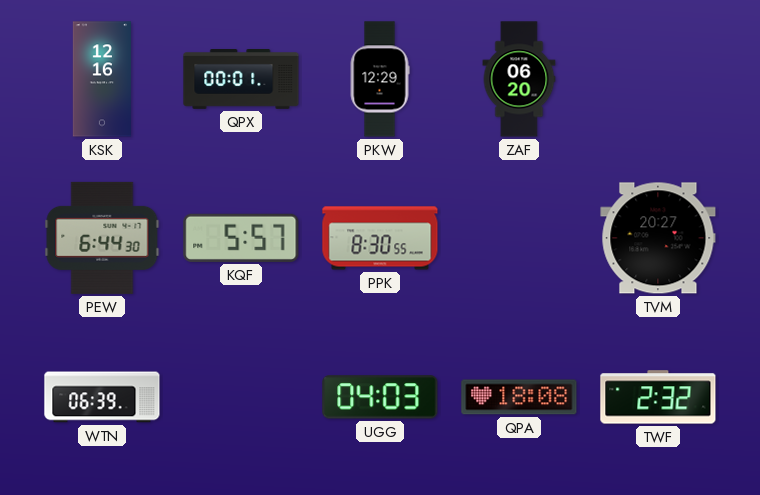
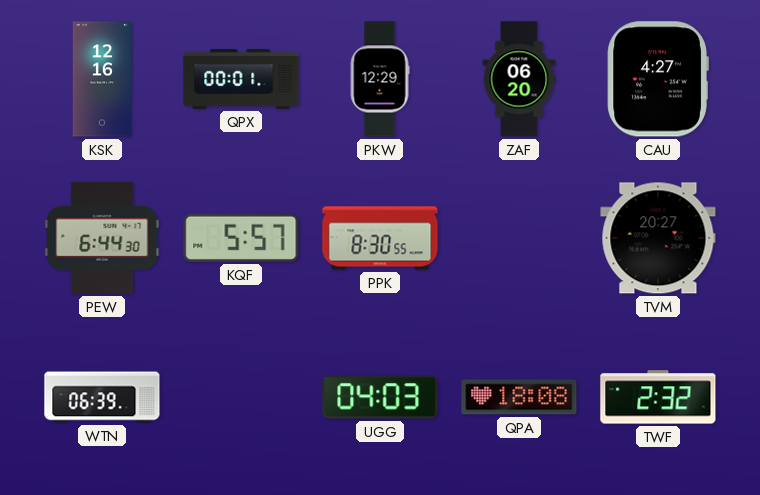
CAU: none -> 4:27
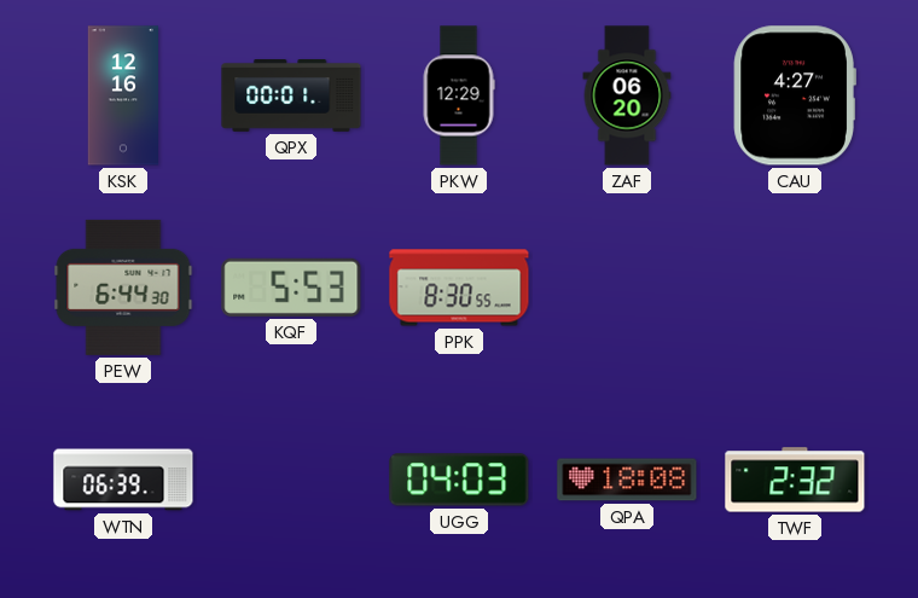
KQF: 5:57 -> 5:53
TVM: 20:27 -> none
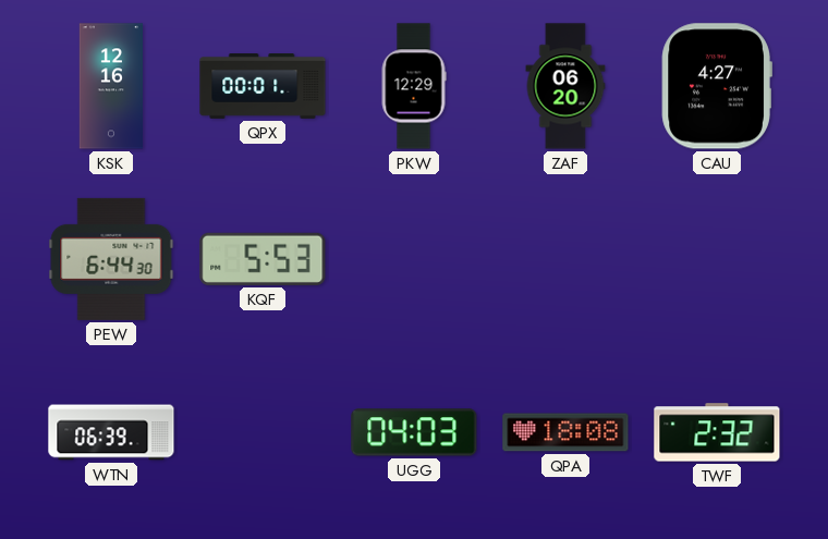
PPK: 8:30 -> none
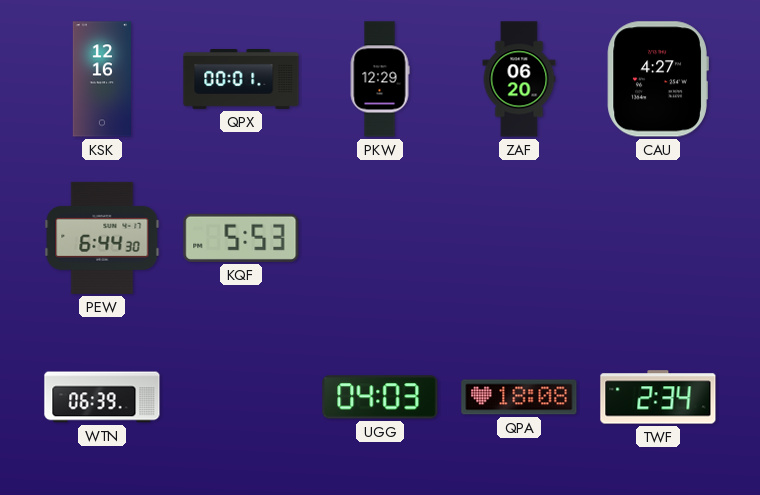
TWF: 2:32 -> 2:34
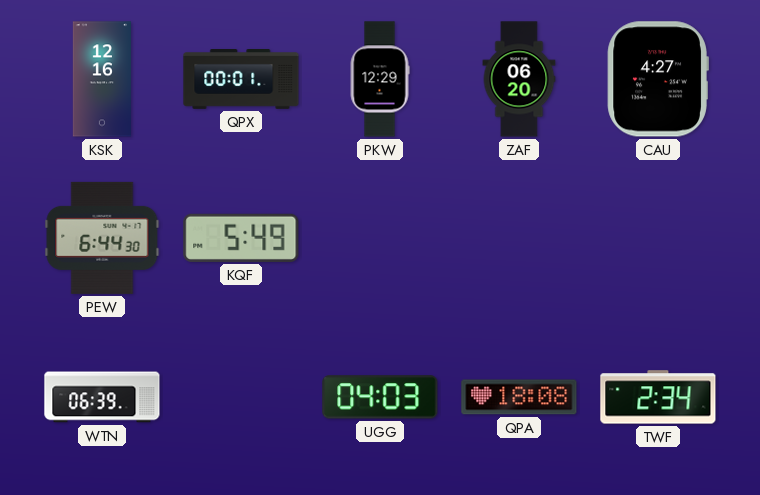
KQF: 5:53 -> 5:49
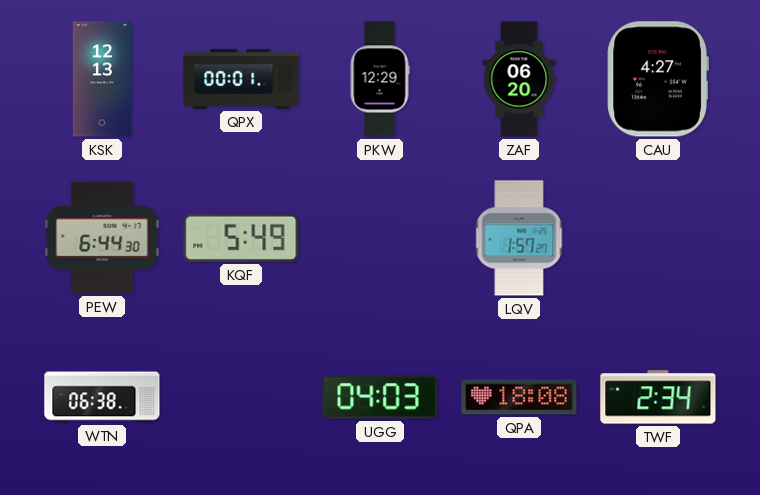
KSK: 12:16 -> 12:13
LQV: none -> 1:57
WTN: 06:39 -> 06:38
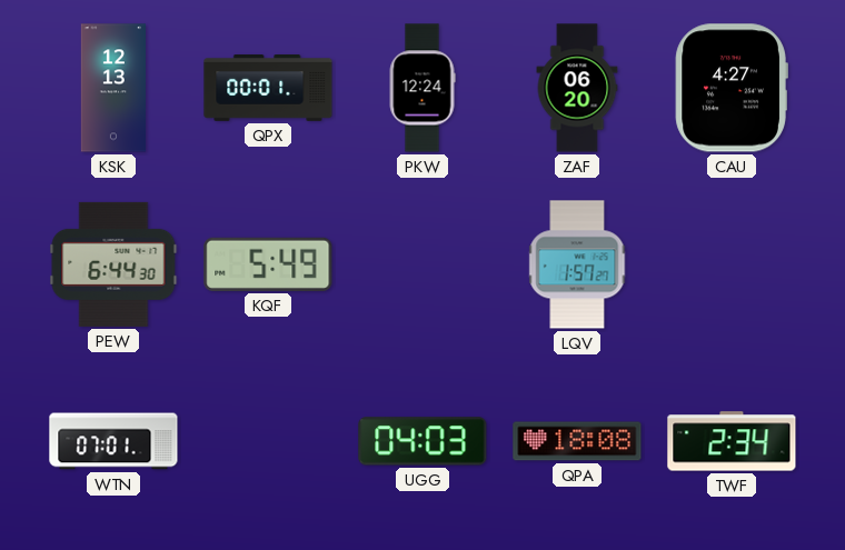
PKW: 12:29 -> 12:24
WTN: 06:38 -> 07:01
